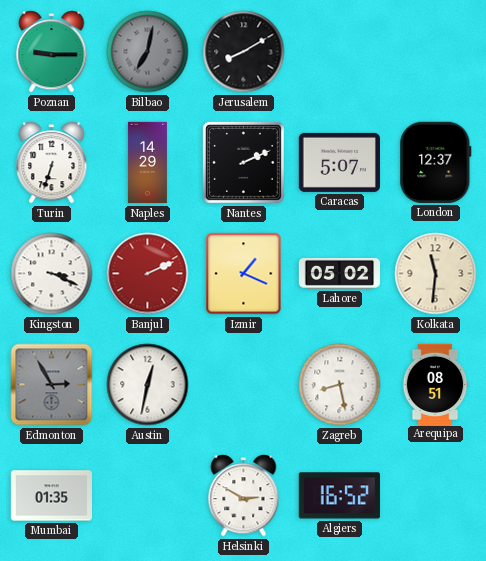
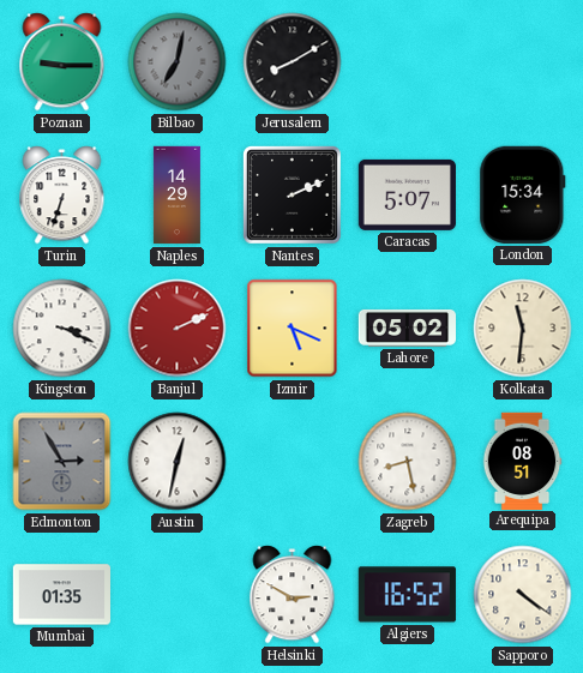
London: 12:37 -> 15:34
Izmir: 1:19 -> 5:19
Sapporo: none -> 4:21
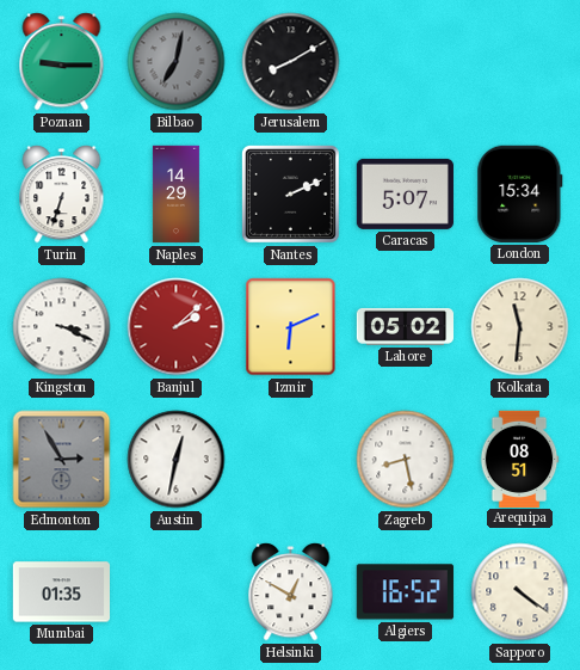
Banjul: 2:11 -> 2:08
Izmir: 5:19 -> 6:11
Helsinki: 2:50 -> 12:50
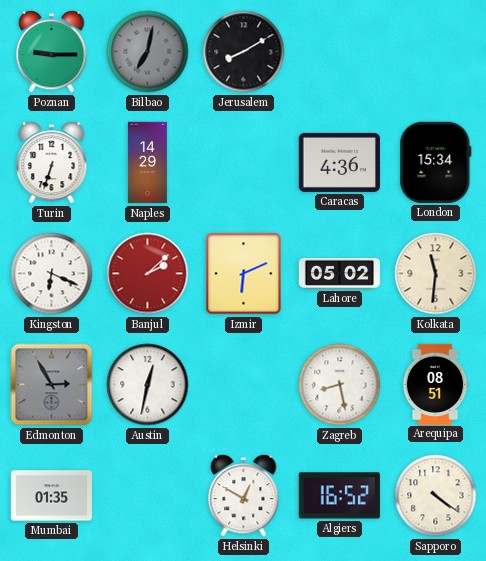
Nantes: 2:11 -> none
Caracas: 5:07 -> 4:36
Kingston: 3:19 -> 6:19
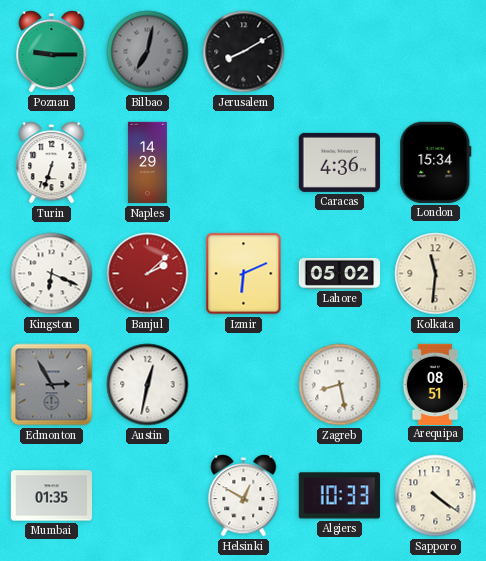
Algiers: 16:52 -> 10:33
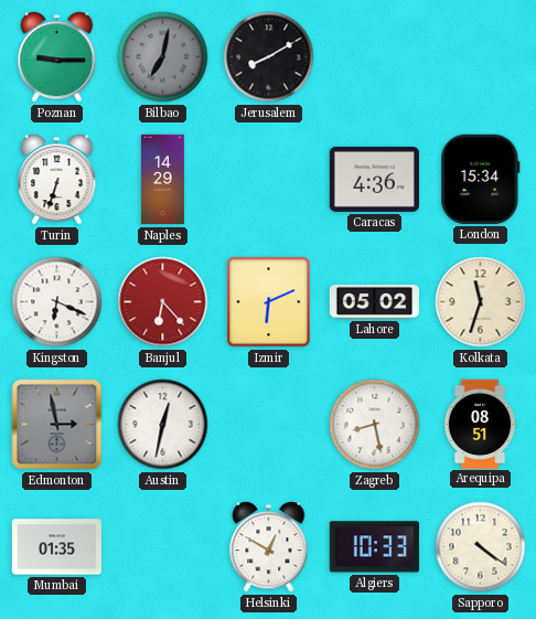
Banjul: 2:08 -> 6:23
Kolkata: 11:31 -> 11:33
Edmonton: 2:55 -> 2:58
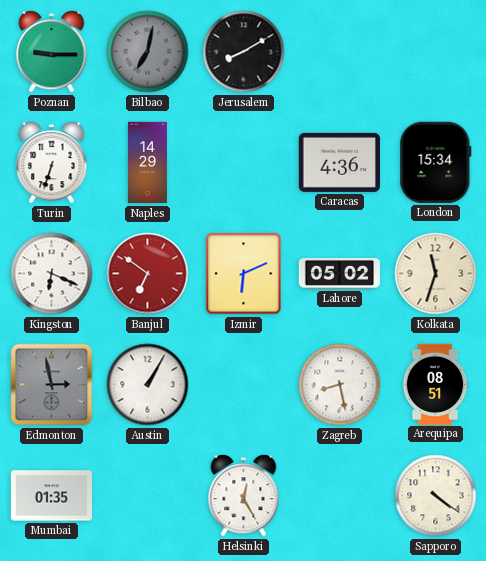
Banjul: 6:23 -> 6:51
Austin: 12:32 -> 1:05
Helsinki: 12:50 -> 12:25
Algiers: 10:33 -> none
